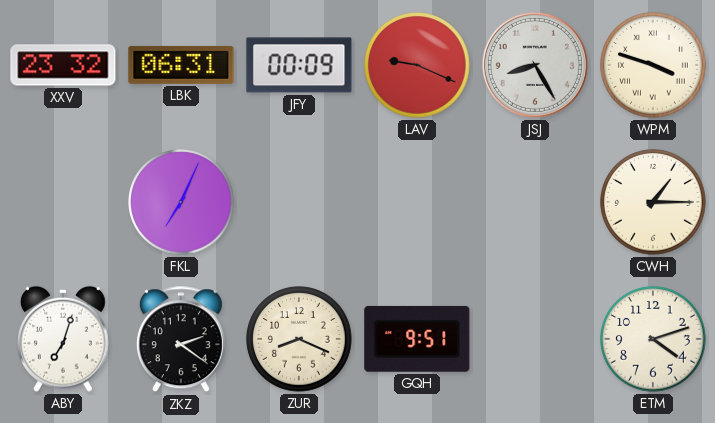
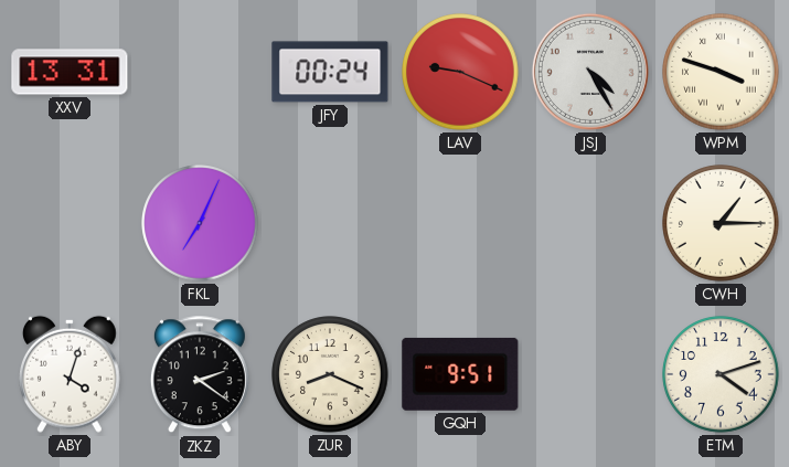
XXV: 23:32 -> 13:31
LBK: 06:31 -> none
JFY: 00:09 -> 00:24
JSJ: 8:25 -> 4:25
ABY: 7:03 -> 4:03
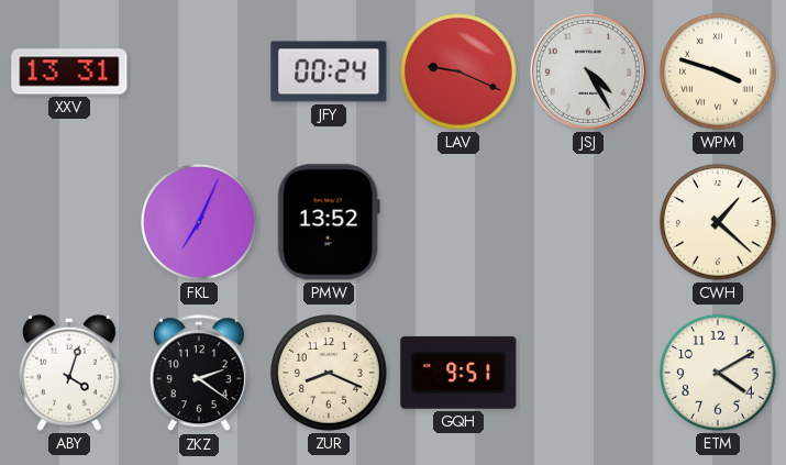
PMW: none -> 13:52
CWH: 1:15 -> 1:22
ETM: 4:12 -> 4:10
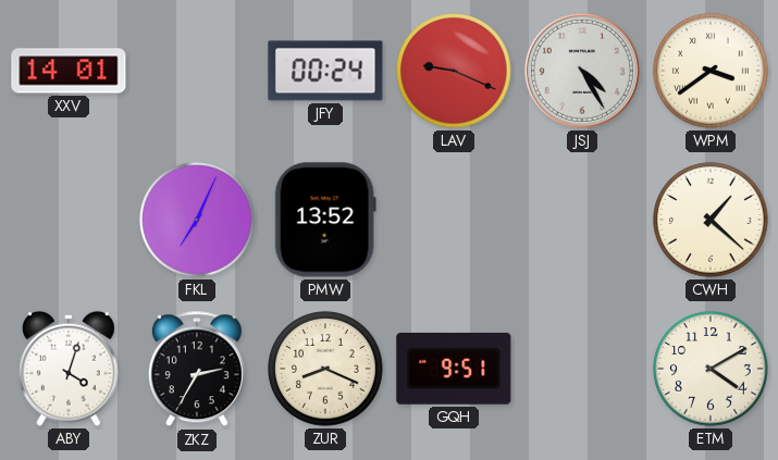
XXV: 13:31 -> 14:01
WPM: 3:48 -> 3:39
ZKZ: 2:21 -> 2:35
